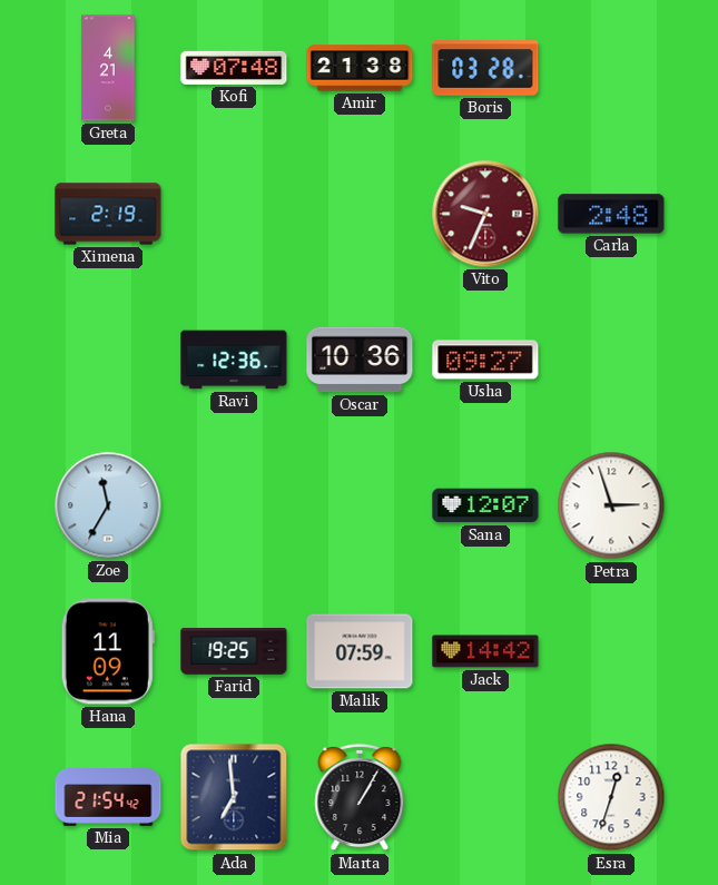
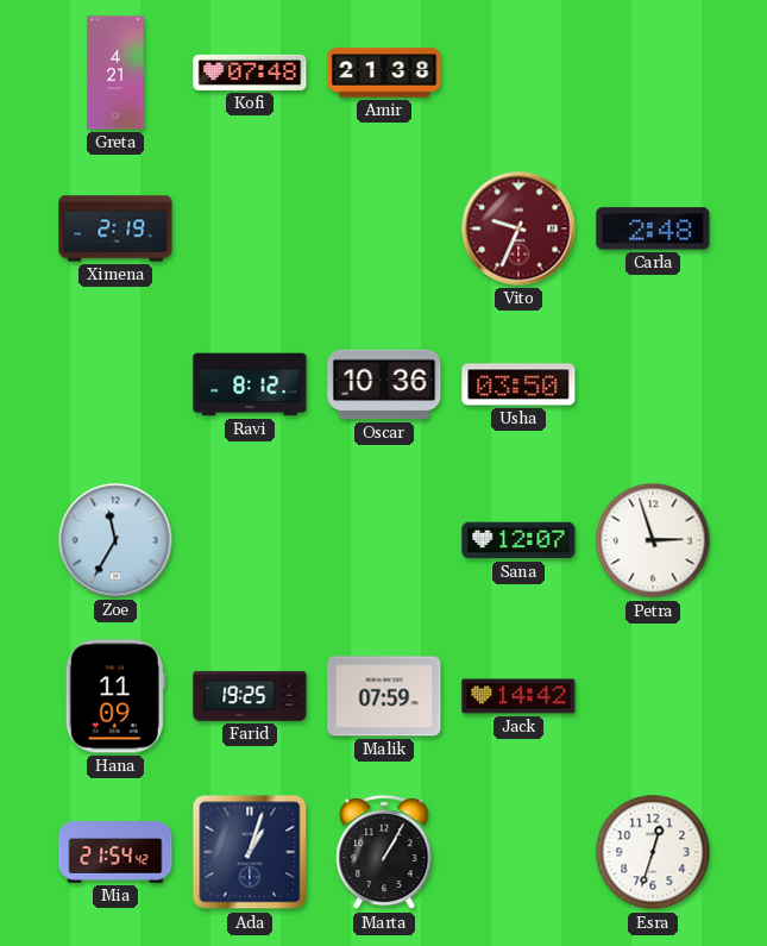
Boris: 03:28 -> none
Ravi: 12:36 -> 8:12
Usha: 09:27 -> 03:50
Ada: 6:59 -> 1:03
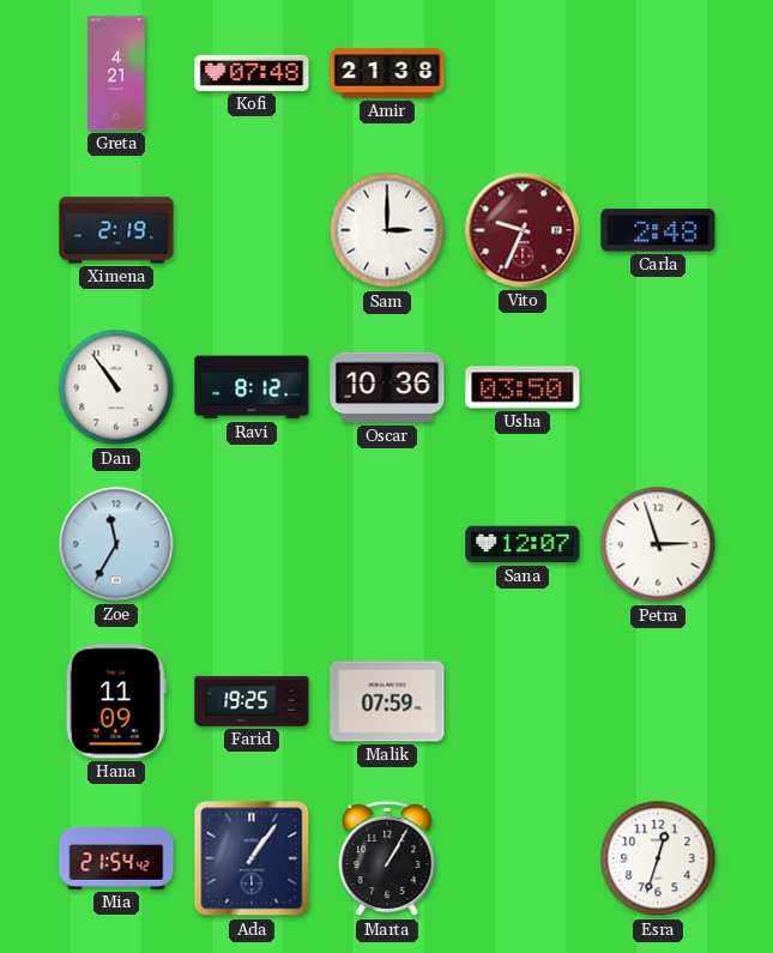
Sam: none -> 3:00
Dan: none -> 10:54
Jack: 14:42 -> none
Ada: 1:03 -> 1:06
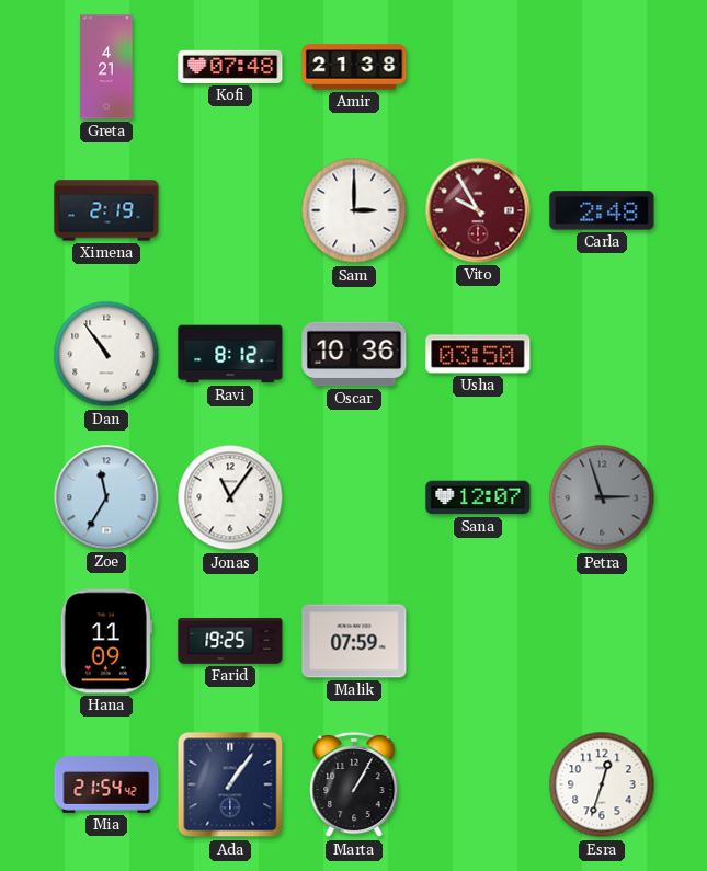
Vito: 9:34 -> 9:55
Jonas: none -> 11:06
Petra dial: white -> grey
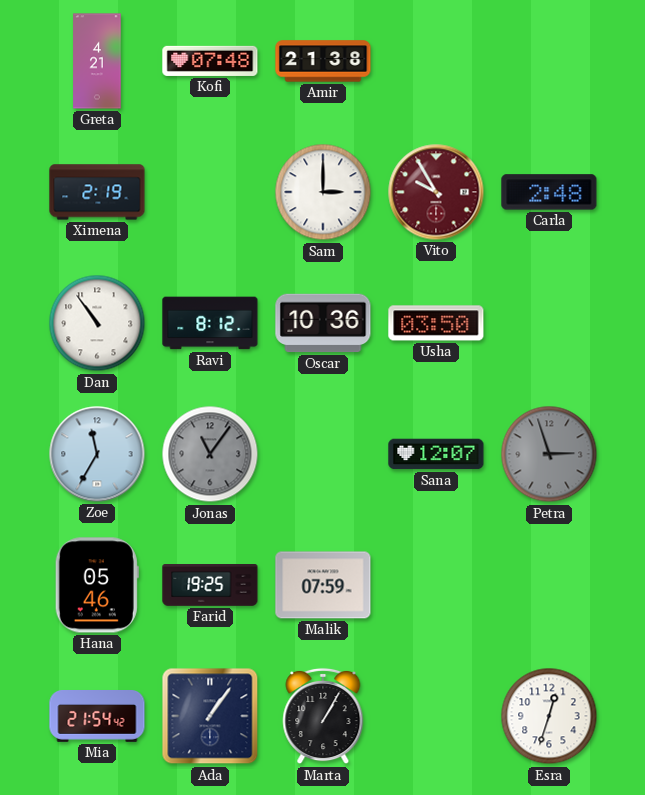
Jonas dial: white -> grey
Hana: 11:09 -> 05:46
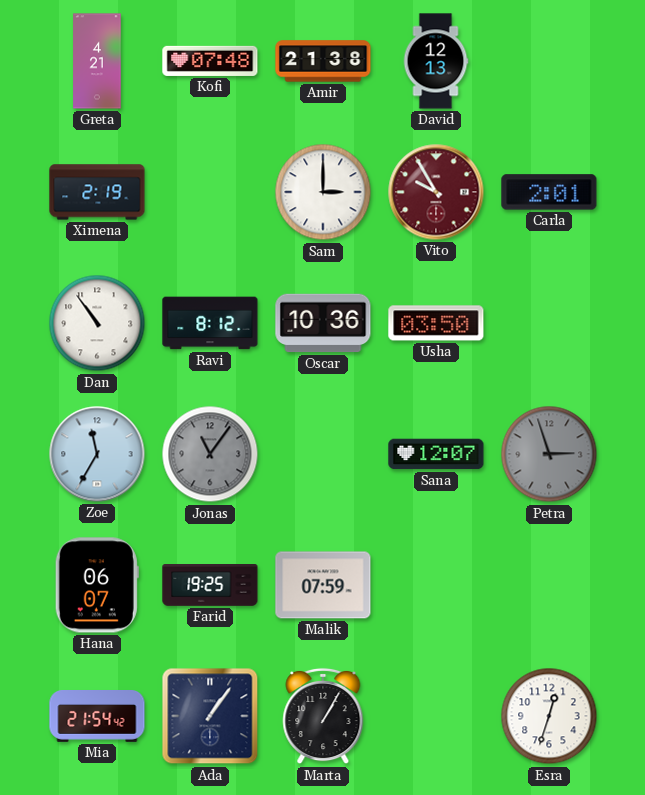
David: none -> 12:13
Carla: 2:48 -> 2:01
Hana: 05:46 -> 06:07
